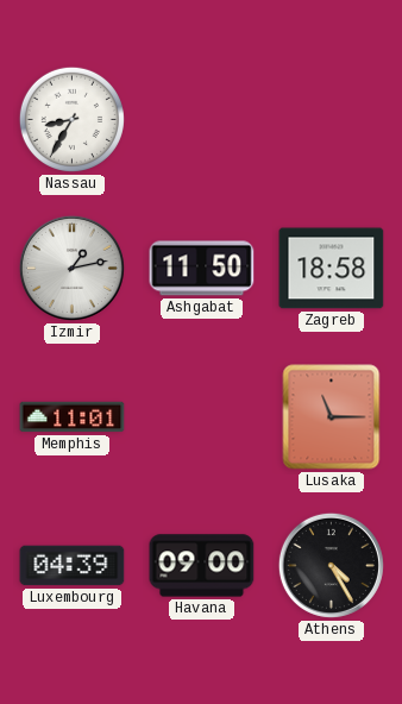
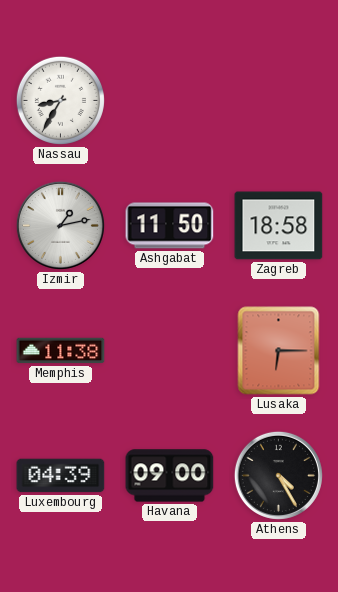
Memphis: 11:01 -> 11:38
Lusaka: 11:15 -> 6:15
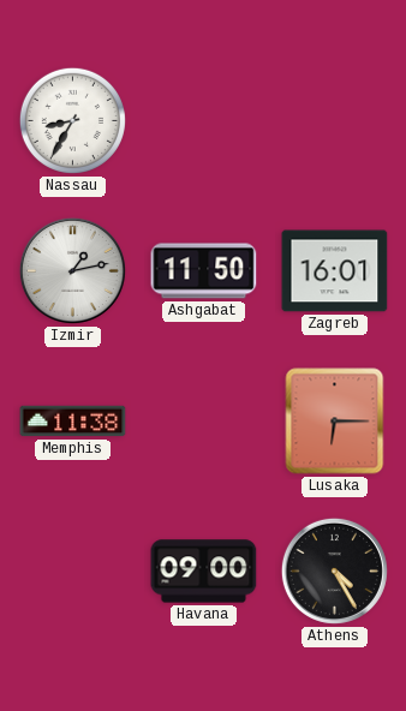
Zagreb: 18:58 -> 16:01
Luxembourg: 04:39 -> none
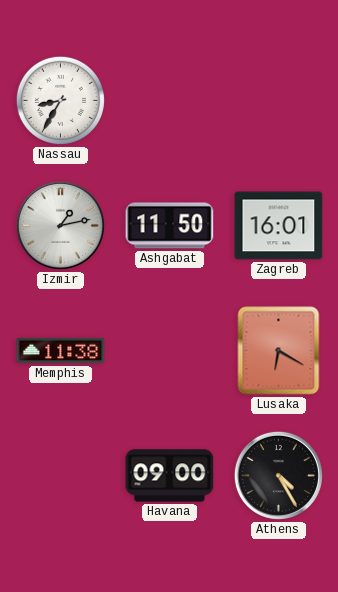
Lusaka: 6:15 -> 6:20
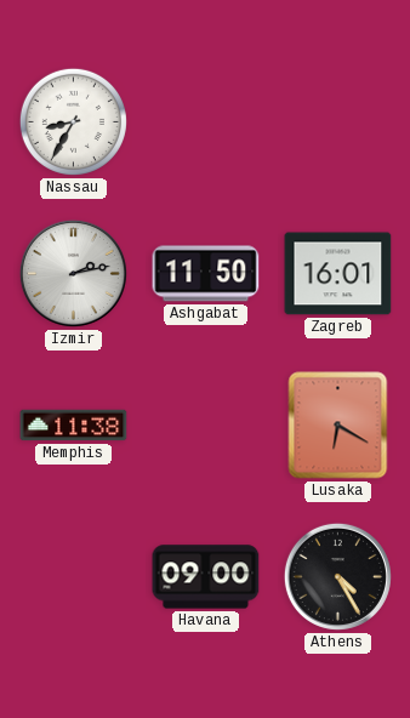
Izmir: 1:13 -> 2:13
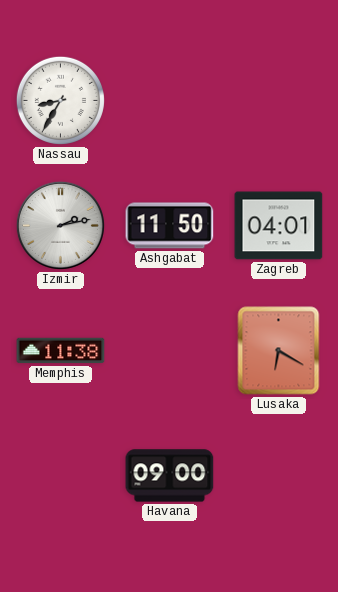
Zagreb: 16:01 -> 04:01
Athens: 4:25 -> none
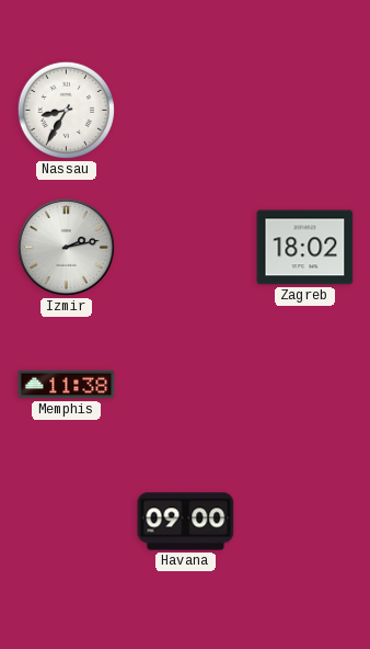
Ashgabat: 11:50 -> none
Zagreb: 04:01 -> 18:02
Lusaka: 6:20 -> none
